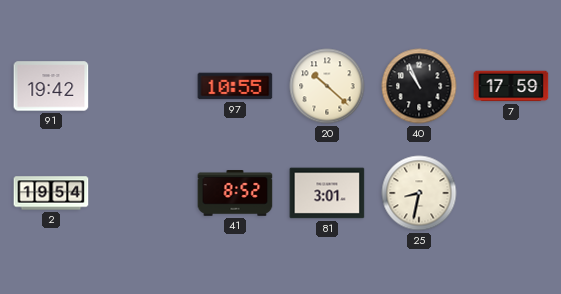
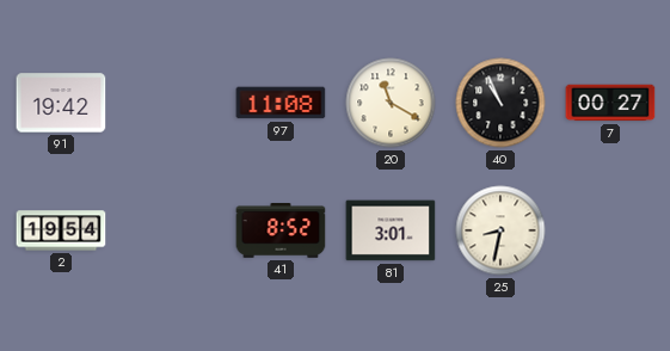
97: 10:55 -> 11:08
20: 10:22 -> 11:20
7: 17:59 -> 00:27
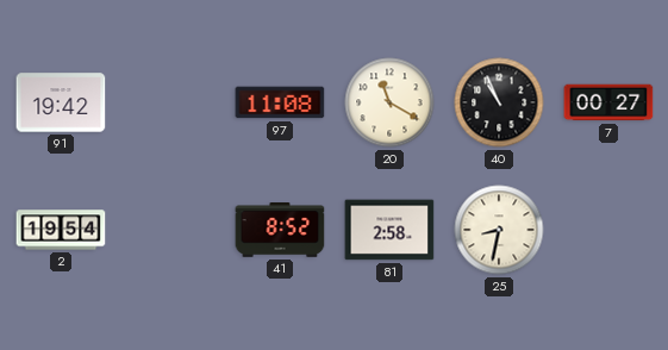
81: 3:01 -> 2:58
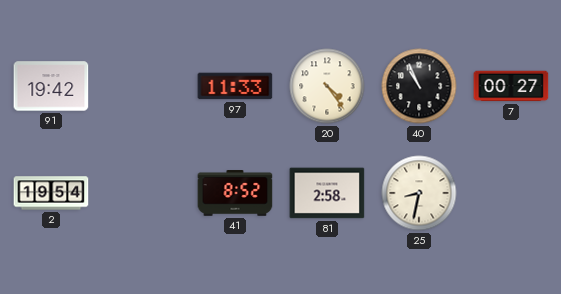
97: 11:08 -> 11:33
20: 11:20 -> 4:24
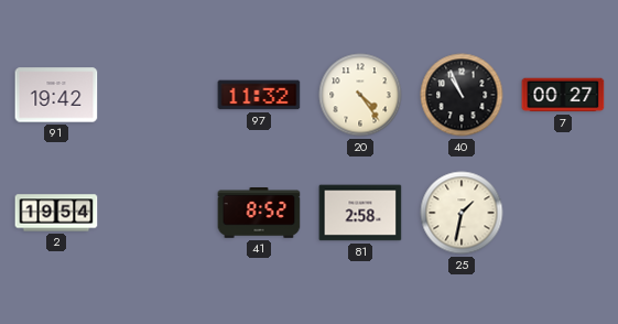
97: 11:33 -> 11:32
25: 8:32 -> 1:32
